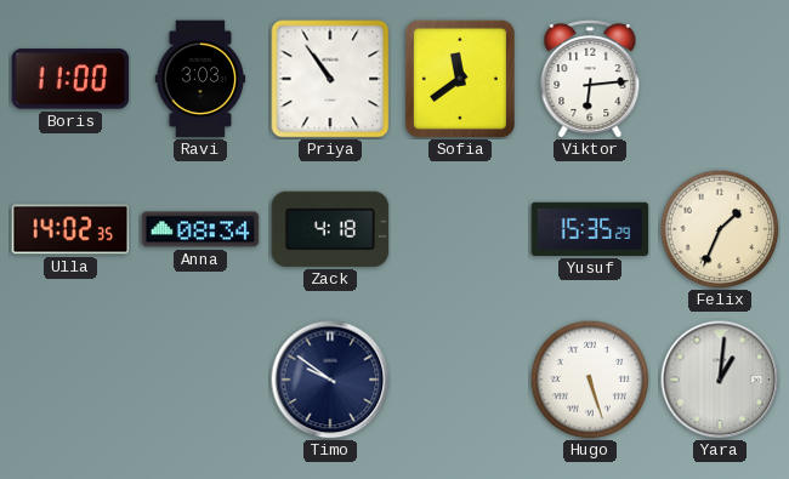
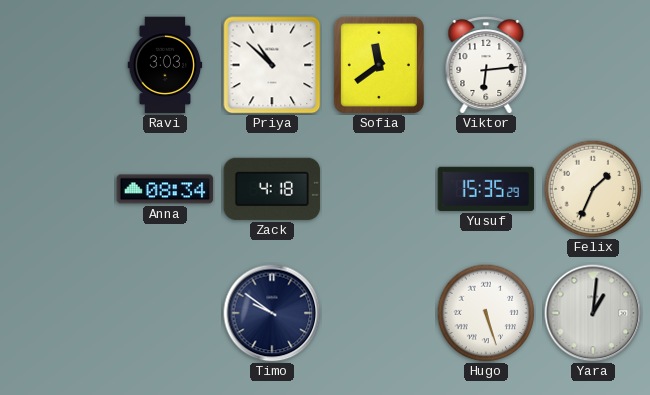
Boris: 11:00 -> none
Priya: 10:54 -> 10:52
Ulla: 14:02 -> none
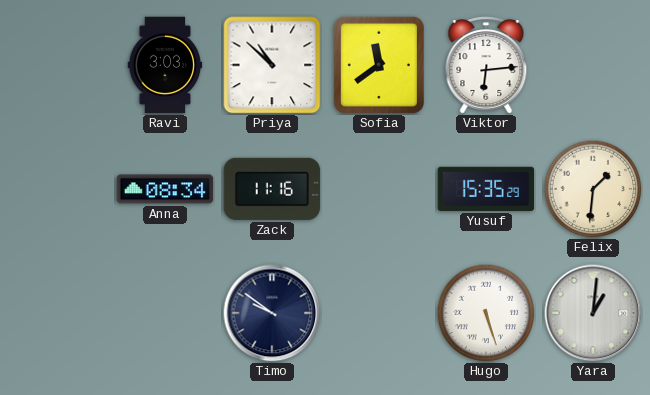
Zack: 4:18 -> 11:16
Felix: 1:34 -> 1:31
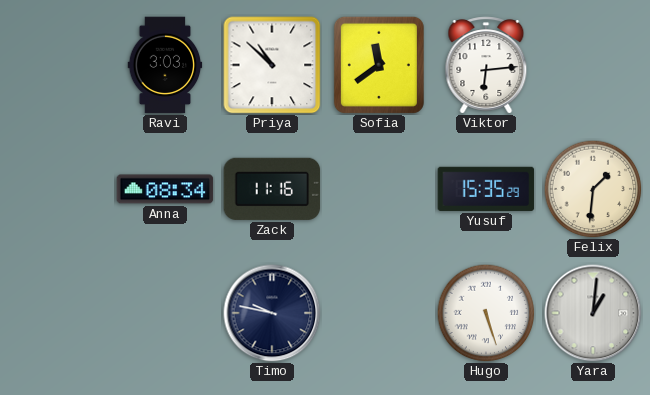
Timo: 9:51 -> 9:47
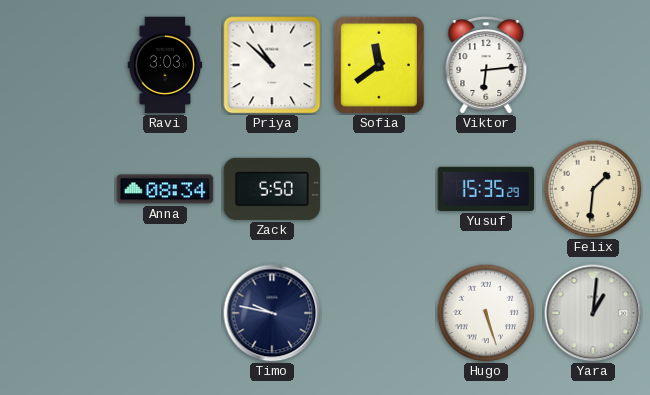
Zack: 11:16 -> 5:50
